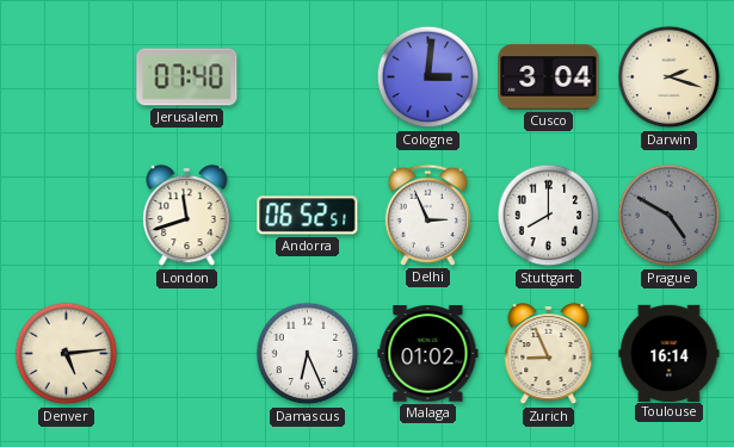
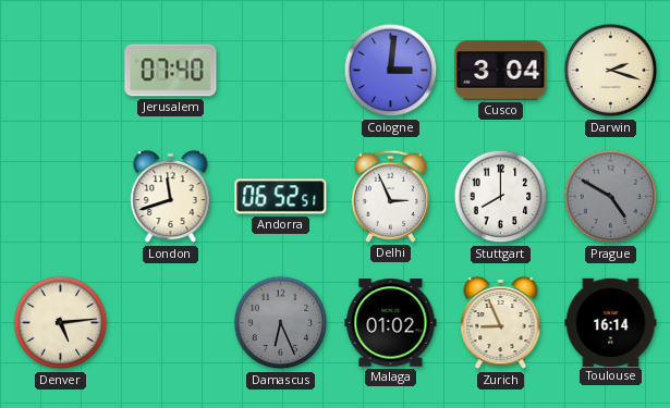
Damascus dial: white -> grey
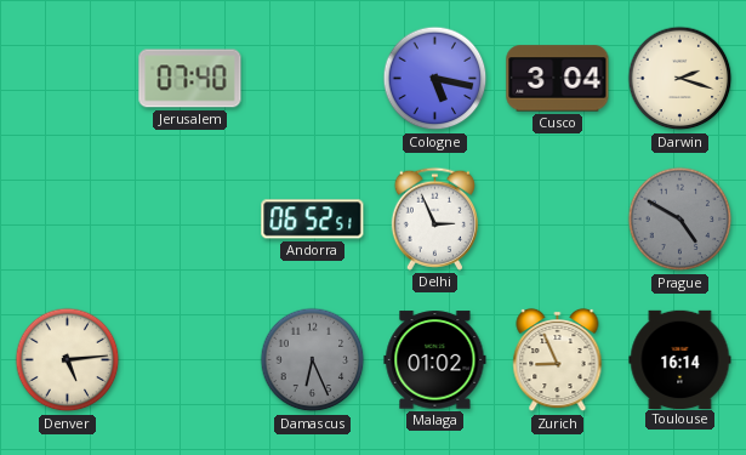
Cologne: 3:01 -> 5:17
London: 11:42 -> none
Stuttgart: 8:00 -> none
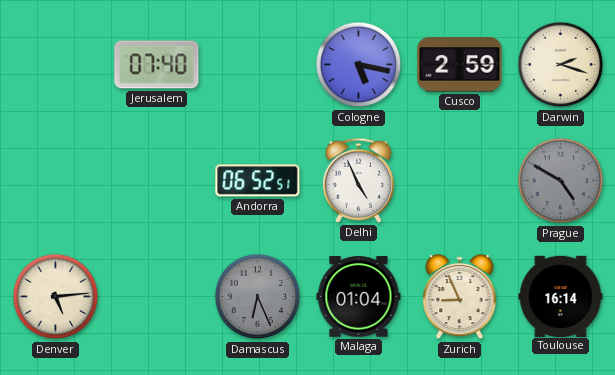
Cusco: 3:04 -> 2:59
Delhi: 2:56 -> 4:56
Malaga: 01:02 -> 01:04
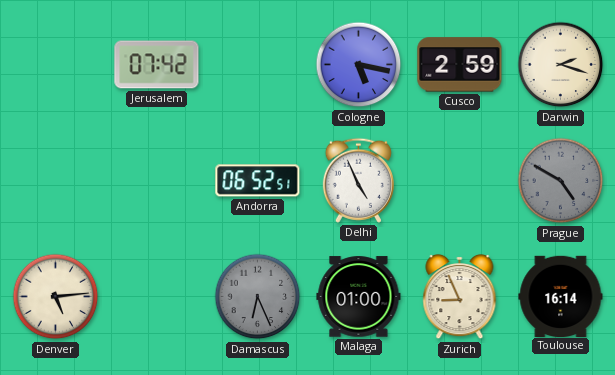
Jerusalem: 07:40 -> 07:42
Malaga: 01:04 -> 01:00
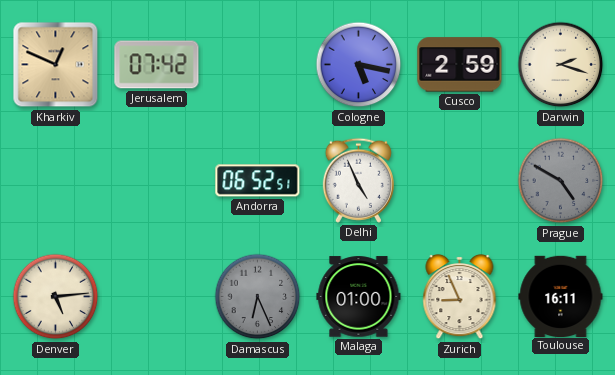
Kharkiv: none -> 12:49
Toulouse: 16:14 -> 16:11
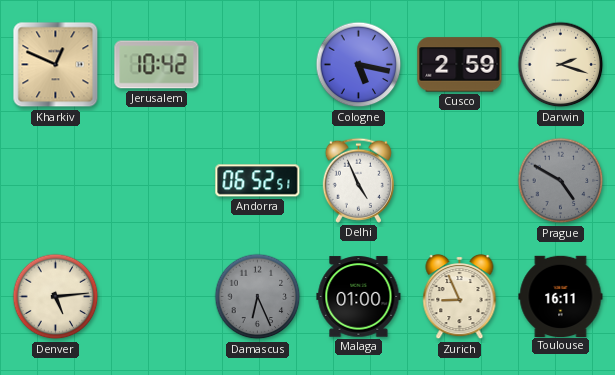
Jerusalem: 07:42 -> 10:42
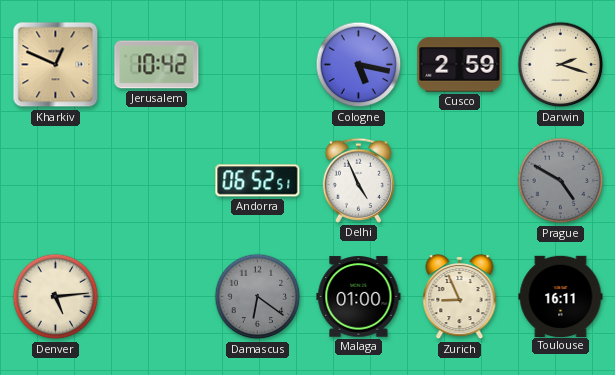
Damascus: 6:26 -> 6:21
